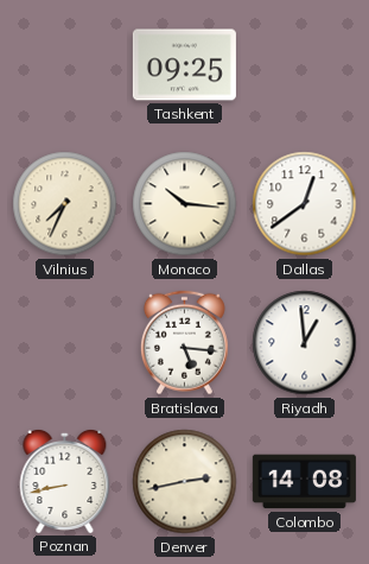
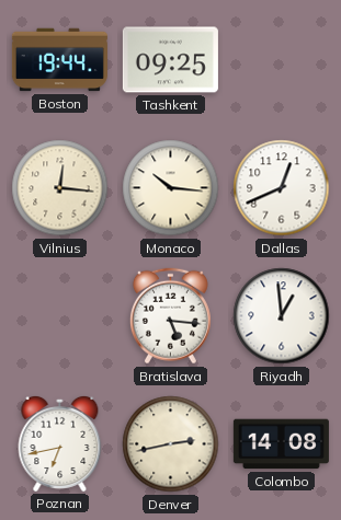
Boston: none -> 19:44
Vilnius: 7:34 -> 12:16
Dallas: 12:39 -> 12:41
Poznan: 8:43 -> 6:43
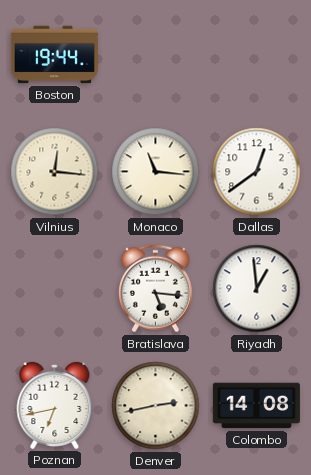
Tashkent: 09:25 -> none
Monaco: 10:16 -> 11:16
Dallas: 12:41 -> 12:39
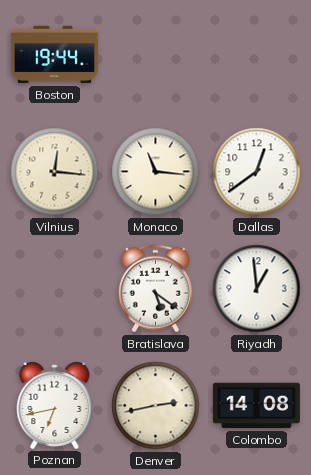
Bratislava: 5:16 -> 5:21
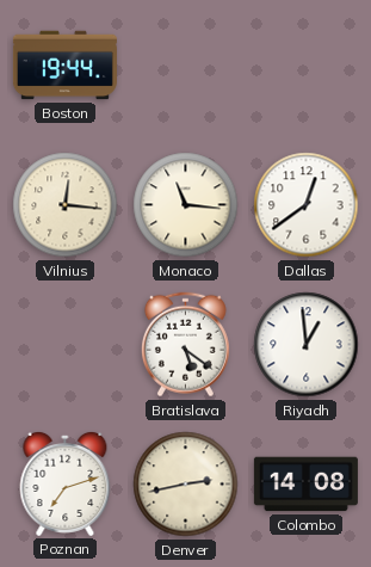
Poznan: 6:43 -> 7:12
